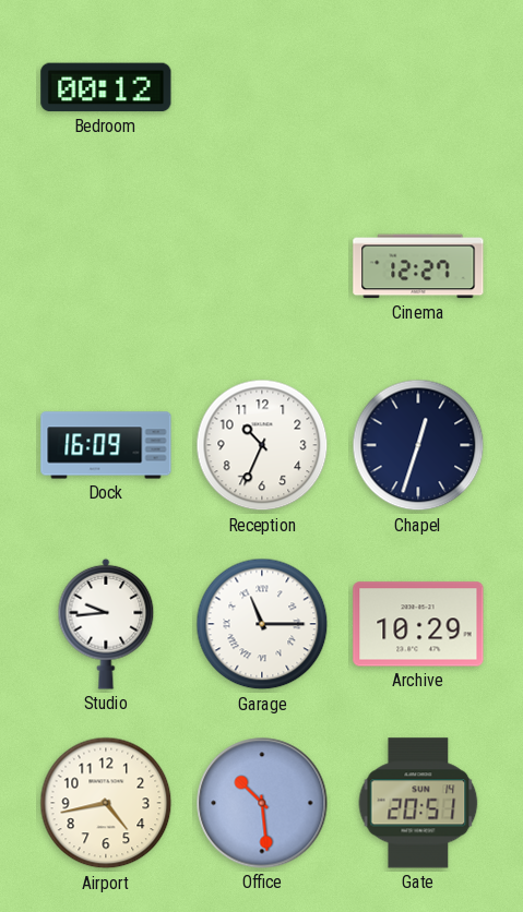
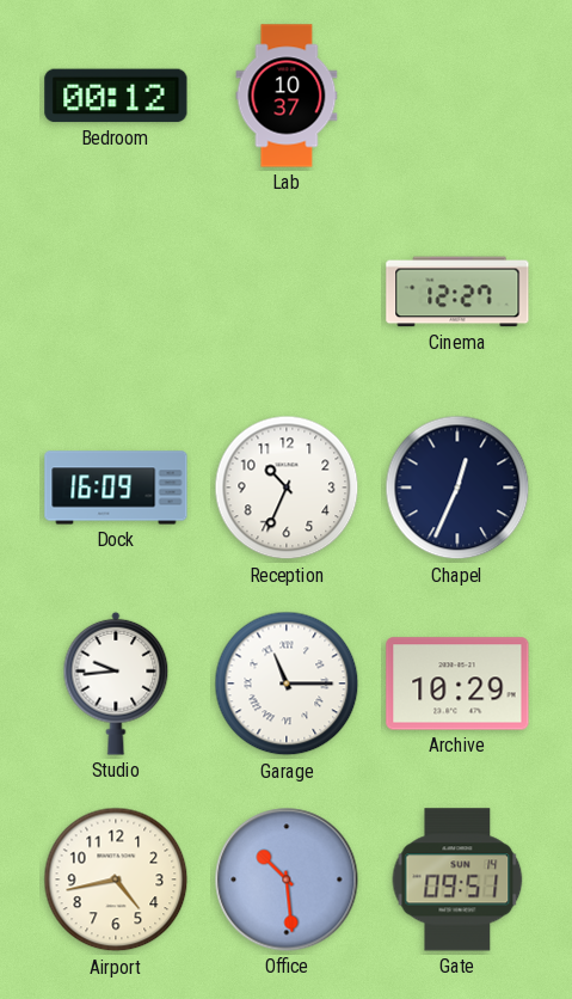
Lab: none -> 10:37
Chapel: 12:33 -> 12:34
Gate: 20:51 -> 09:51
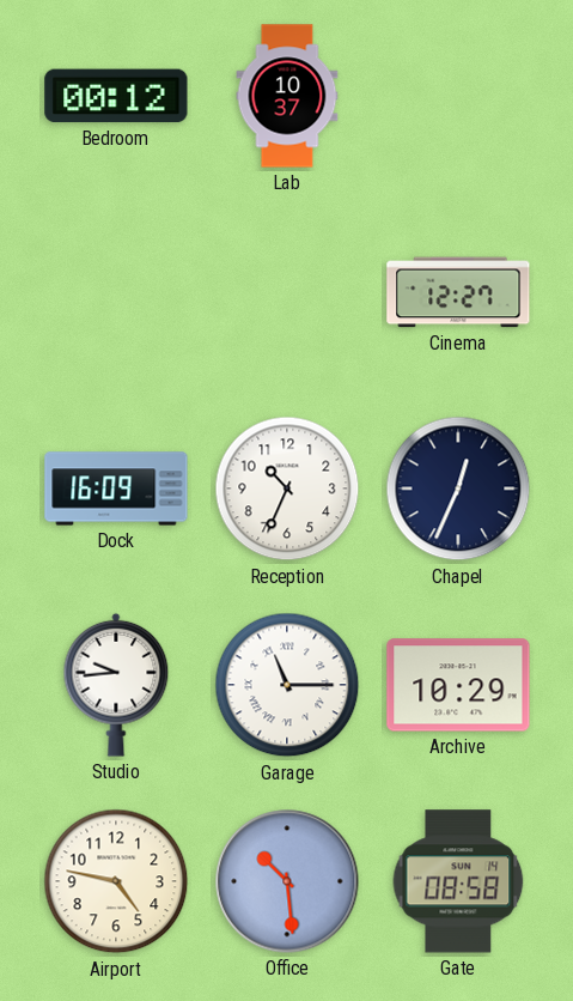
Airport: 4:43 -> 4:47
Gate: 09:51 -> 08:58
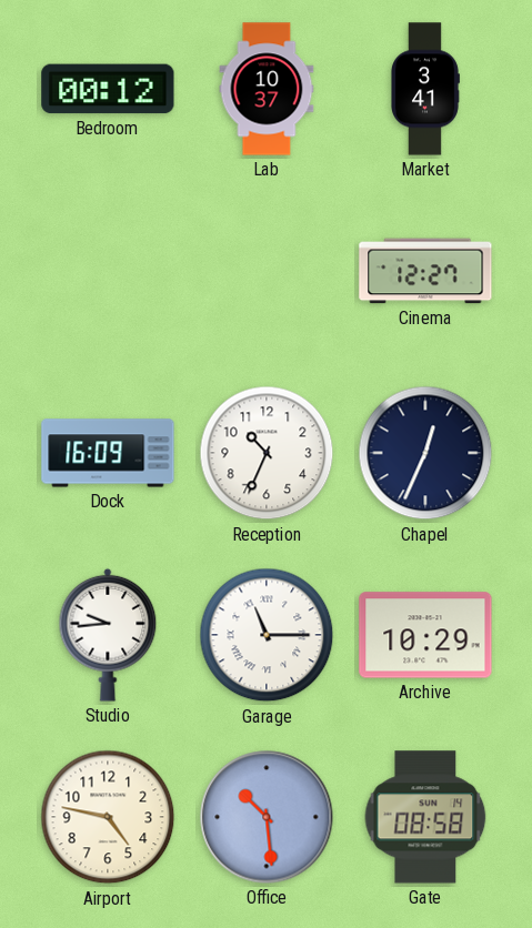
Market: none -> 3:41
